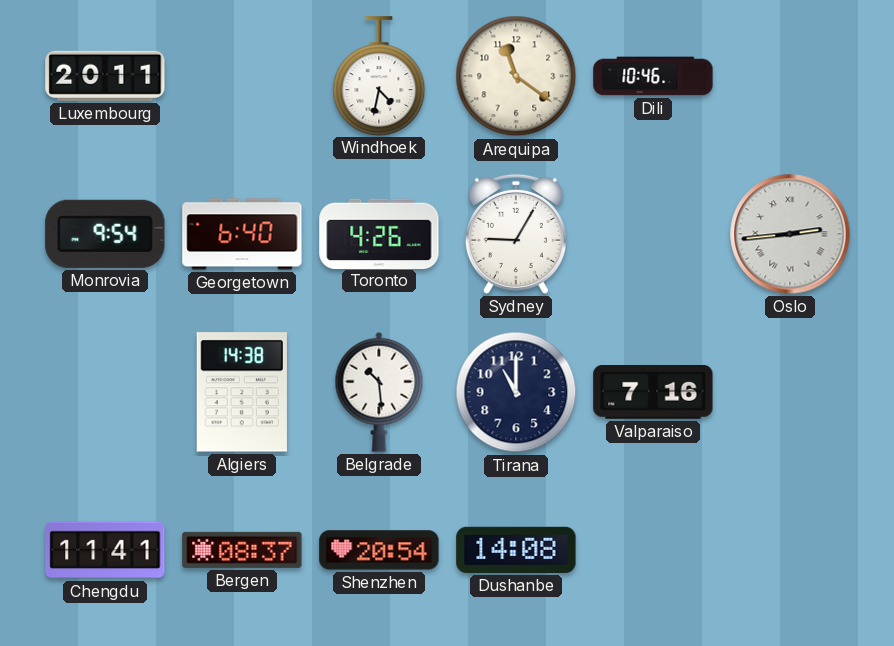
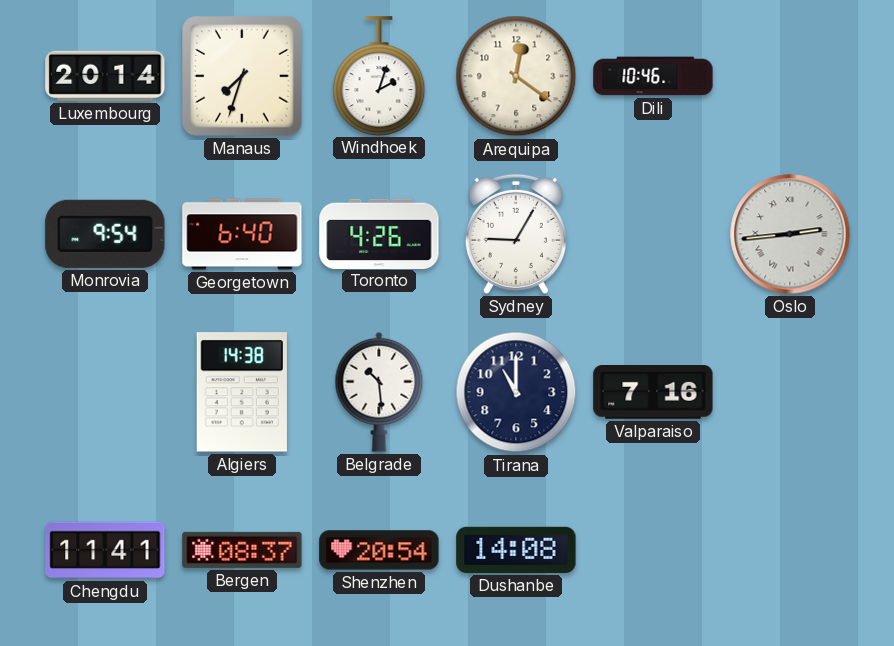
Luxembourg: 20:11 -> 20:14
Manaus: none -> 7:33
Windhoek: 4:32 -> 2:03
Arequipa: 11:21 -> 12:21
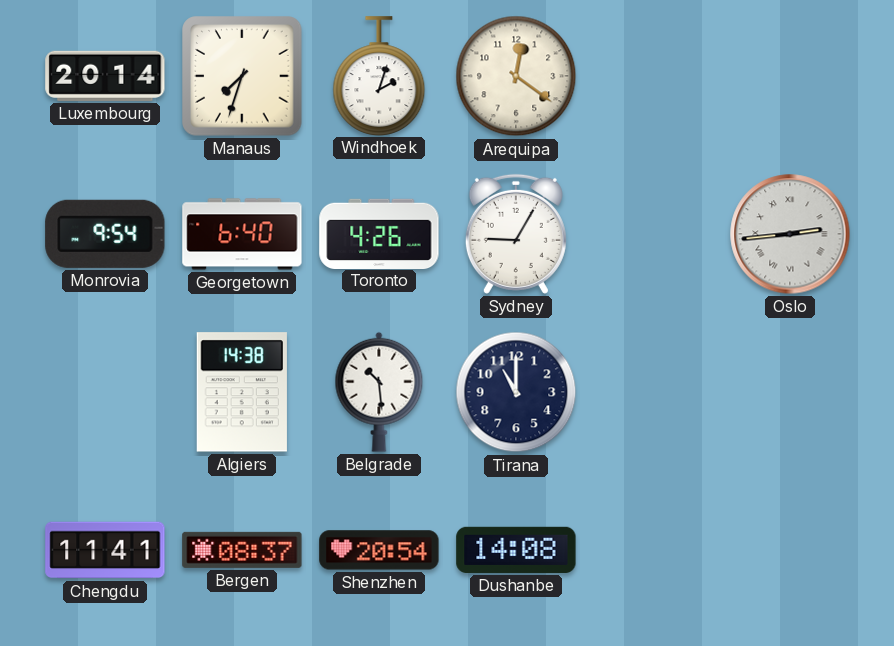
Dili: 10:46 -> none
Valparaiso: 7:16 -> none
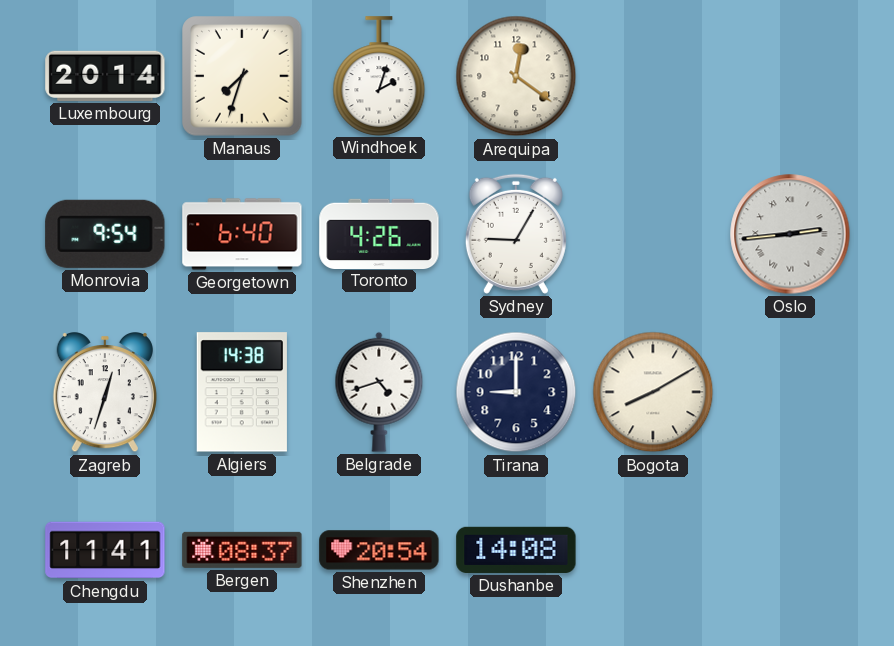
Zagreb: none -> 12:33
Belgrade: 10:29 -> 4:42
Tirana: 11:00 -> 9:00
Bogota: none -> 8:10
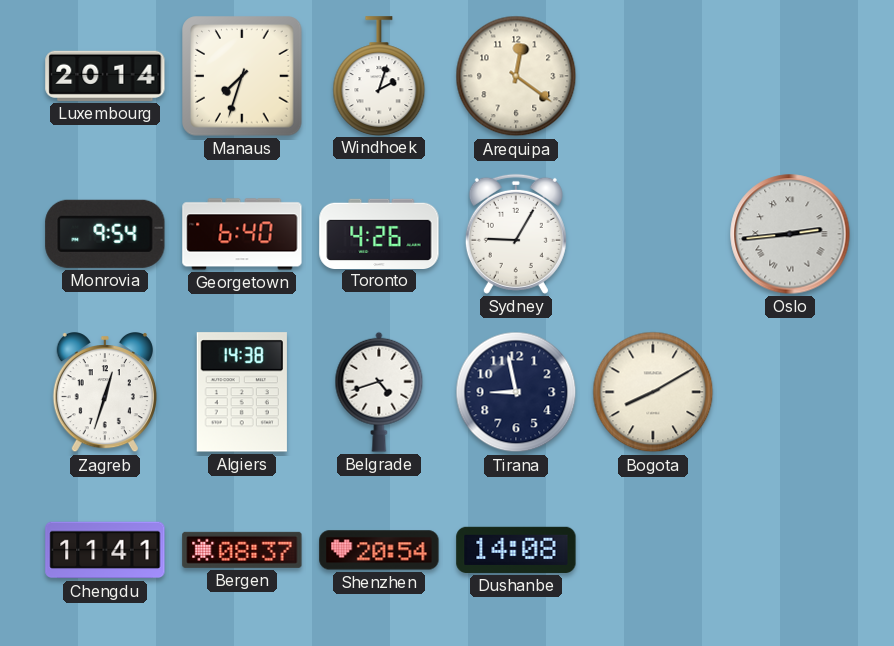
Tirana: 9:00 -> 8:58
